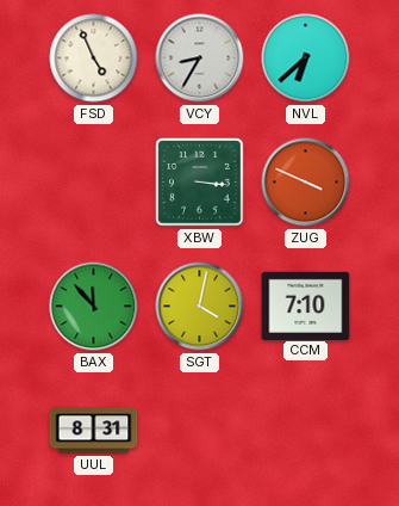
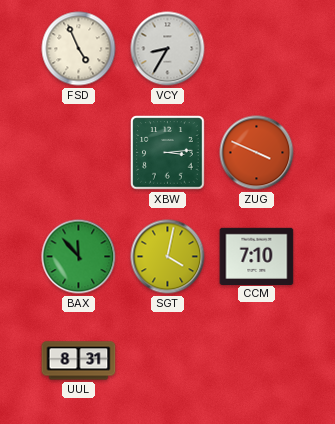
NVL: 6:38 -> none
XBW: 3:16 -> 3:14
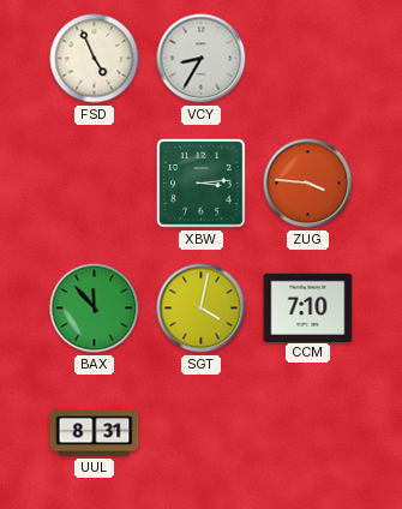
ZUG: 3:49 -> 3:46
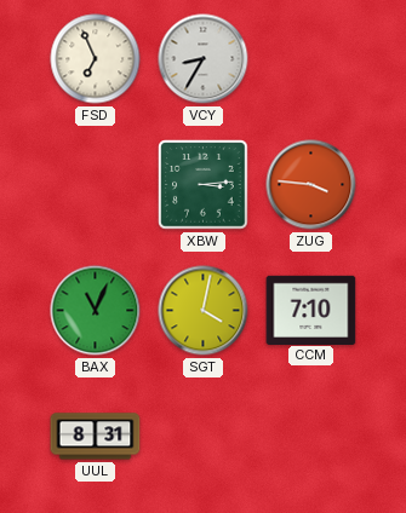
FSD: 4:56 -> 6:56
BAX: 11:53 -> 11:04
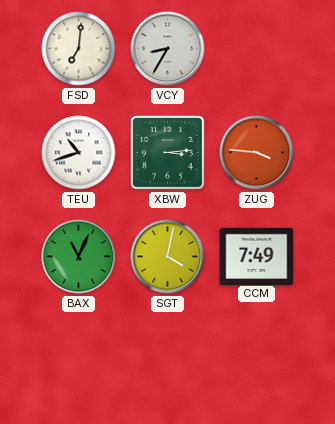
FSD: 6:56 -> 7:01
TEU: none -> 10:42
CCM: 7:10 -> 7:49
UUL: 8:31 -> none
